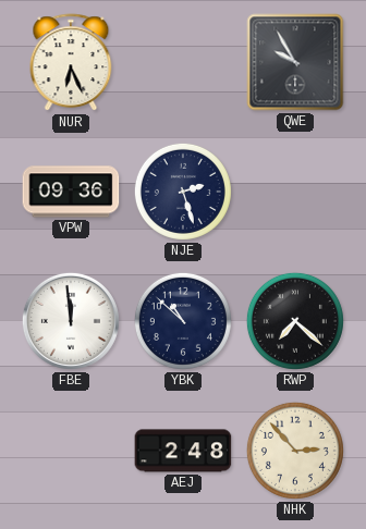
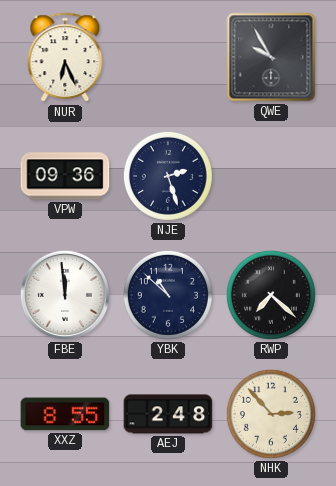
XXZ: none -> 8:55
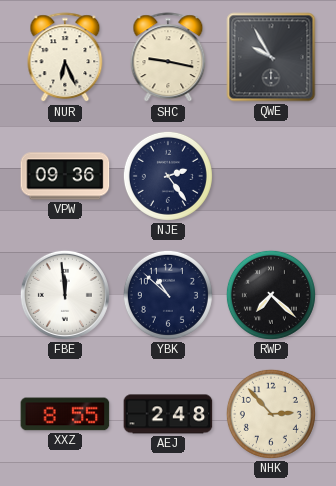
SHC: none -> 9:17
NJE: 2:27 -> 2:24
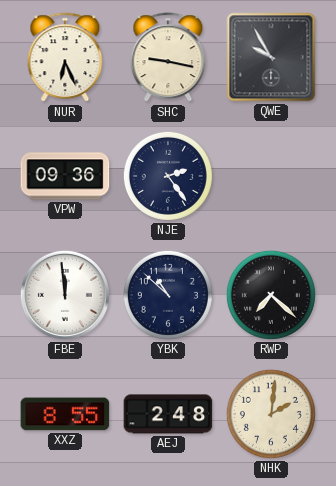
NHK: 2:53 -> 2:01
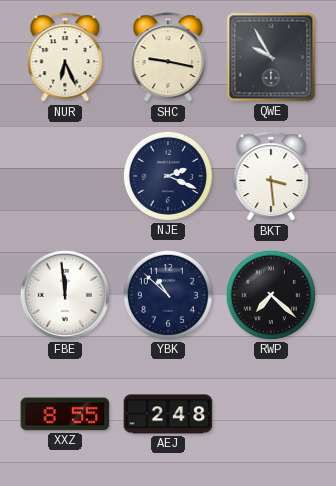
VPW: 09:36 -> none
NJE: 2:24 -> 2:19
BKT: none -> 3:29
NHK: 2:01 -> none
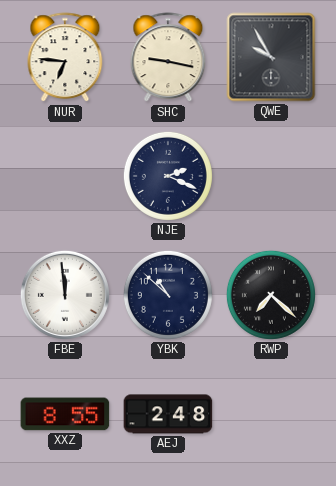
NUR: 6:26 -> 6:46
BKT: 3:29 -> none
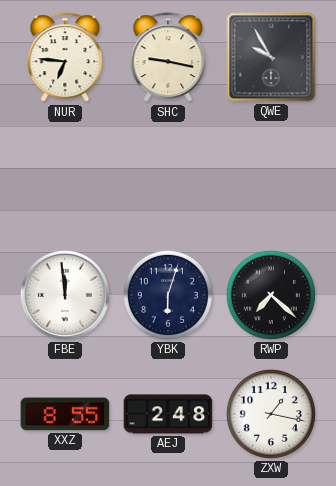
NJE: 2:19 -> none
YBK: 10:52 -> 6:03
ZXW: none -> 1:17
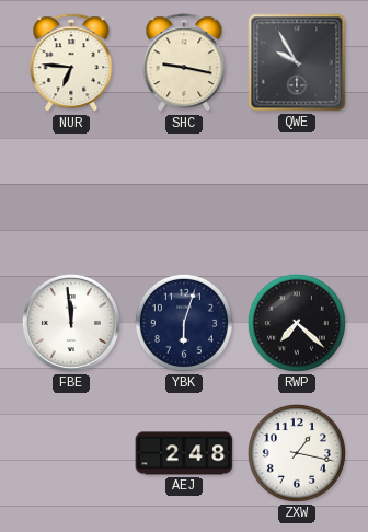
XXZ: 8:55 -> none
